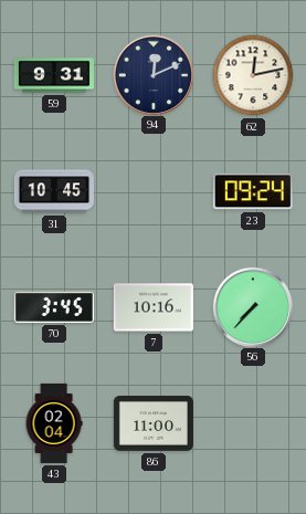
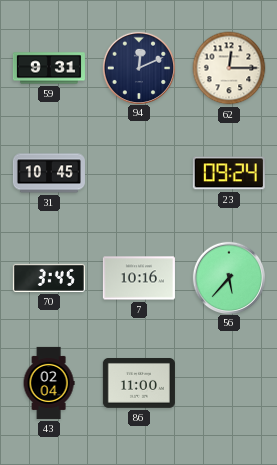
62: 12:13 -> 12:15
56: 7:37 -> 5:37
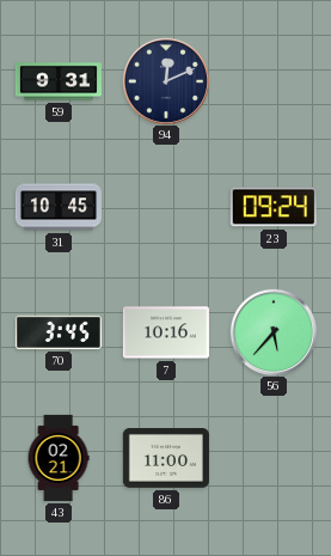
62: 12:15 -> none
43: 02:04 -> 02:21
